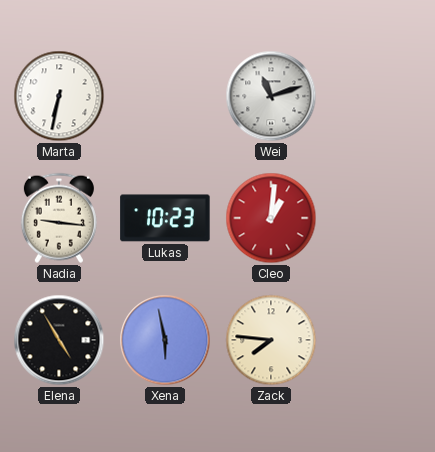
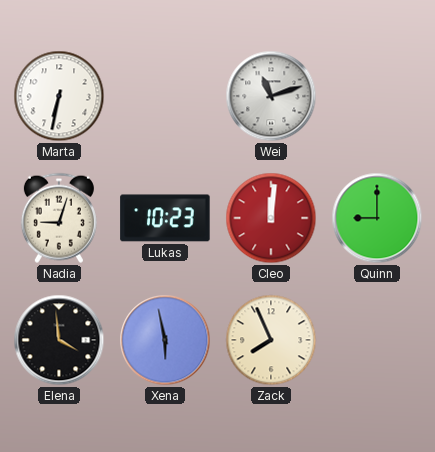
Nadia: 9:16 -> 9:03
Cleo: 1:01 -> 12:01
Quinn: none -> 9:00
Elena: 4:55 -> 3:59
Zack: 7:46 -> 7:56
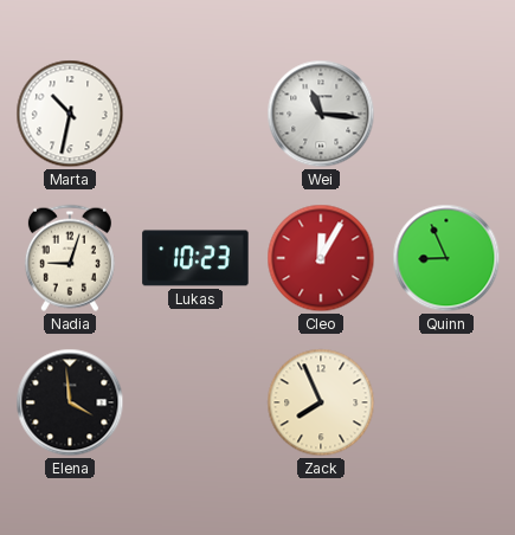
Marta: 6:32 -> 10:32
Wei: 11:12 -> 11:16
Cleo: 12:01 -> 12:05
Quinn: 9:00 -> 8:56
Xena: 5:58 -> none
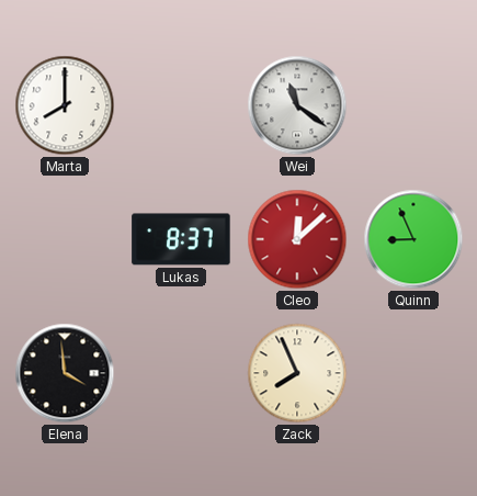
Marta: 10:32 -> 8:00
Wei: 11:16 -> 11:21
Nadia: 9:03 -> none
Lukas: 10:23 -> 8:37
Cleo: 12:05 -> 12:08
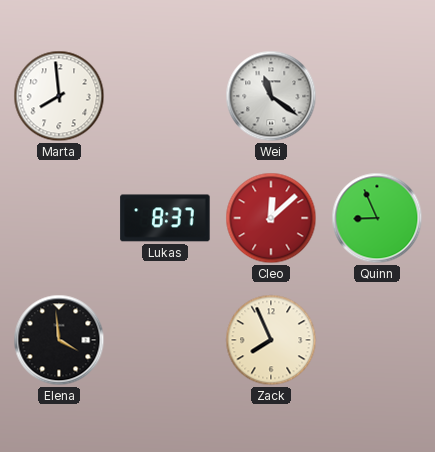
Marta: 8:00 -> 7:59
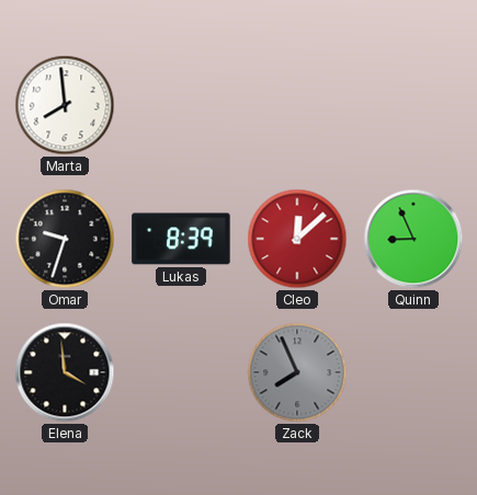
Wei: 11:21 -> none
Omar: none -> 9:33
Lukas: 8:37 -> 8:39
Zack dial: cream -> grey
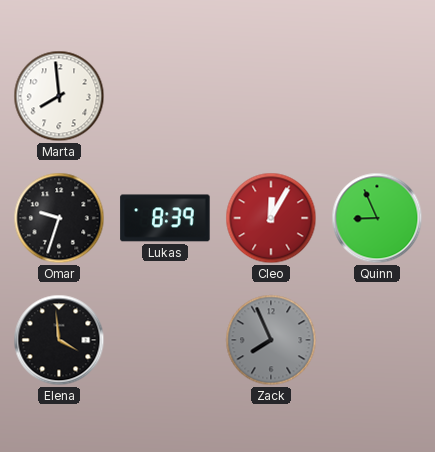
Cleo: 12:08 -> 12:05
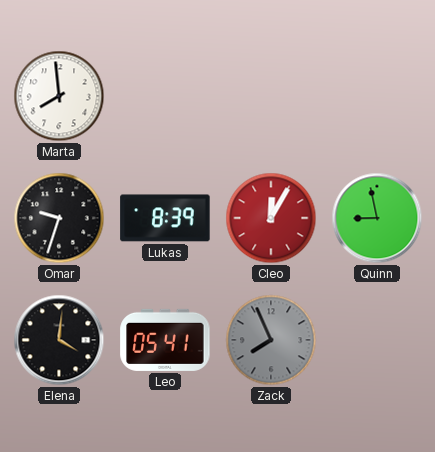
Quinn: 8:56 -> 8:58
Elena: 3:59 -> 4:01
Leo: none -> 05:41
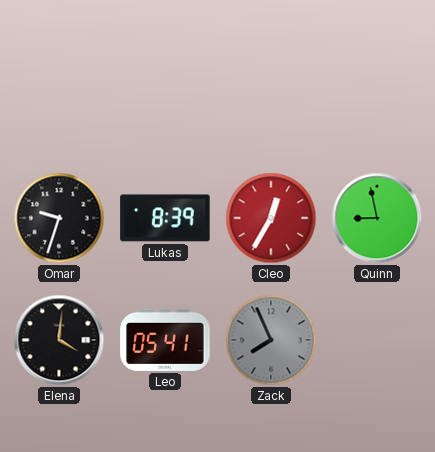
Marta: 7:59 -> none
Cleo: 12:05 -> 12:35
